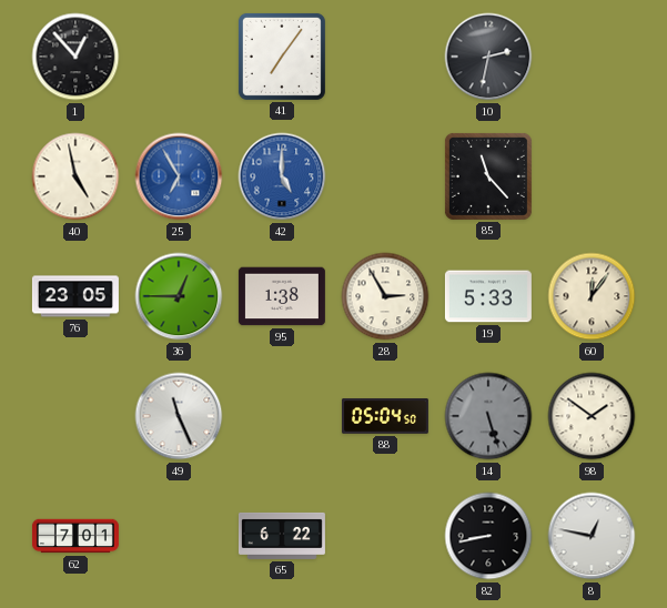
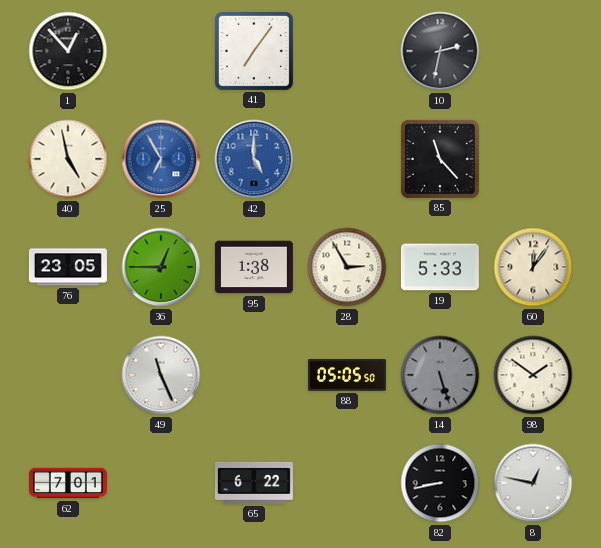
88: 05:04 -> 05:05
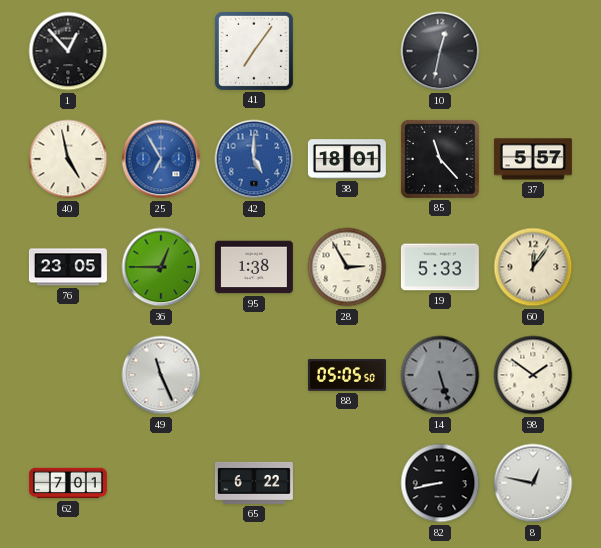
10: 2:32 -> 12:32
38: none -> 18:01
37: none -> 5:57
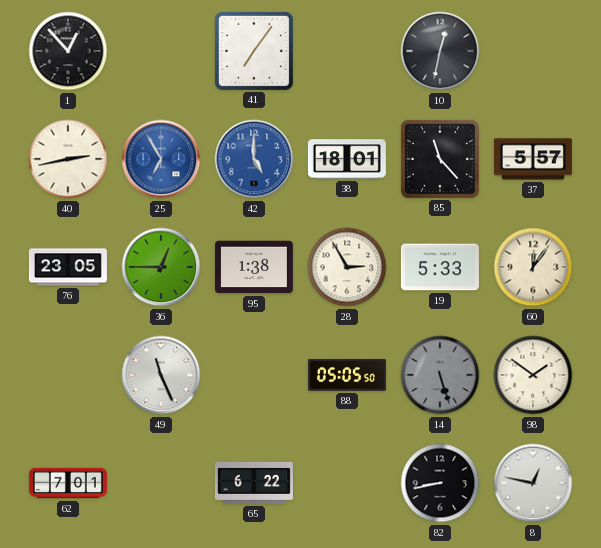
40: 4:58 -> 2:43
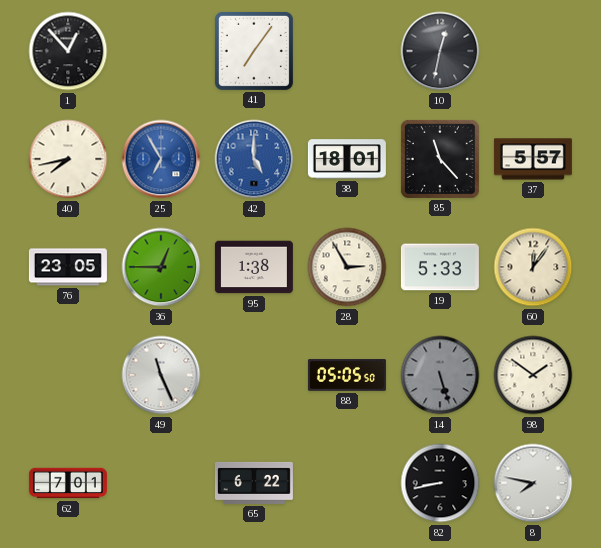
40: 2:43 -> 7:43
8: 12:47 -> 7:47
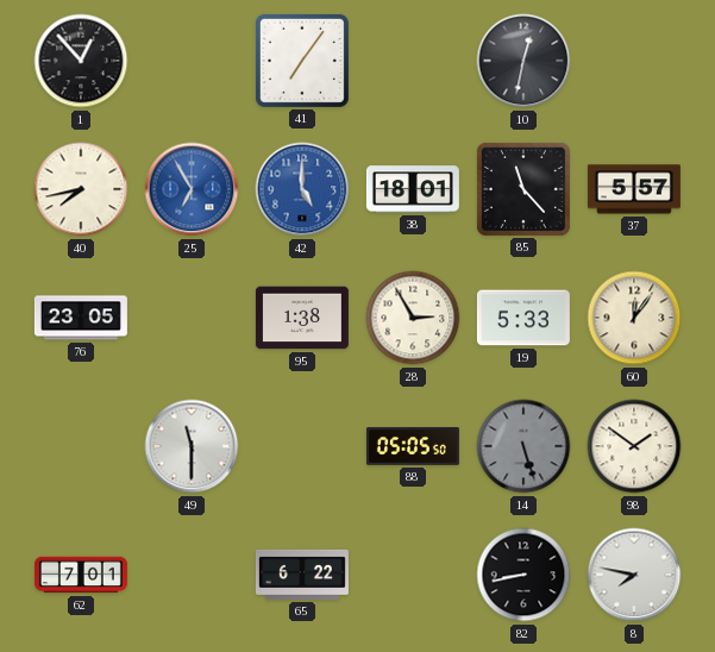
36: 12:45 -> none
49: 11:26 -> 11:30
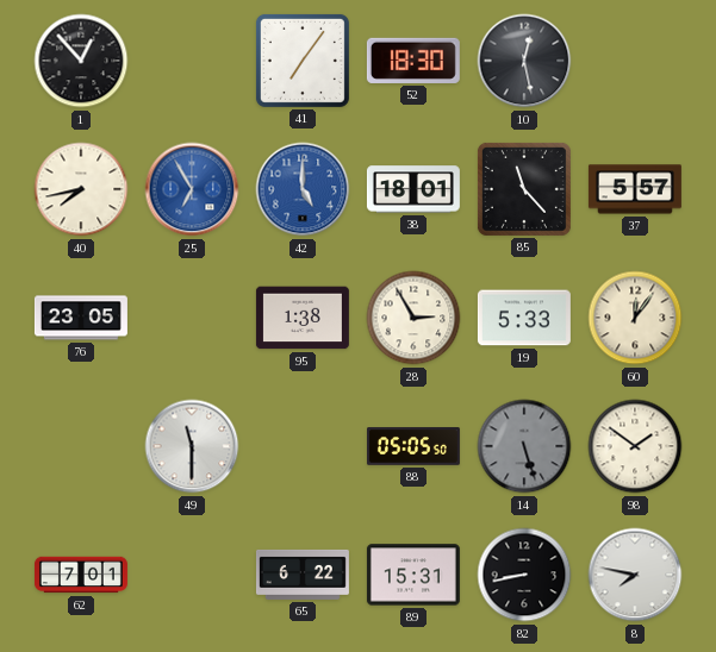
52: none -> 18:30
10: 12:32 -> 12:28
89: none -> 15:31
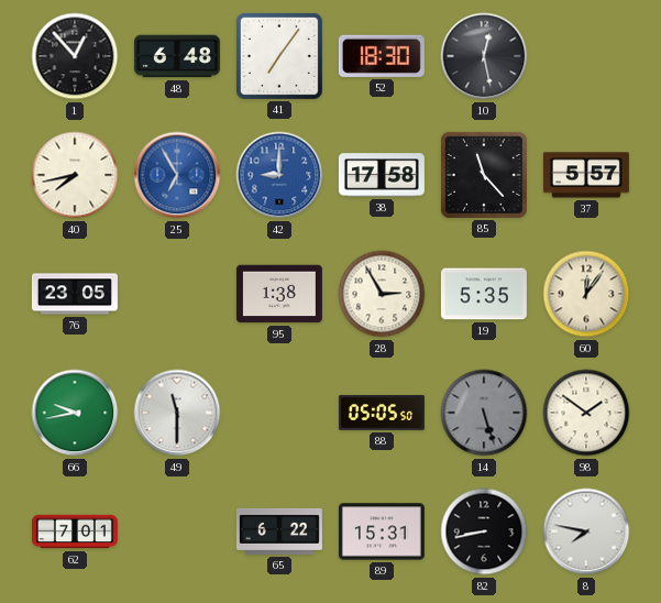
48: none -> 6:48
42: 5:00 -> 9:00
38: 18:01 -> 17:58
19: 5:33 -> 5:35
66: none -> 9:43
